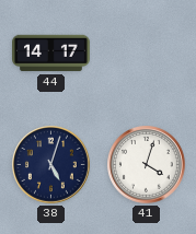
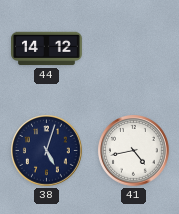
44: 14:17 -> 14:12
41: 4:03 -> 4:43
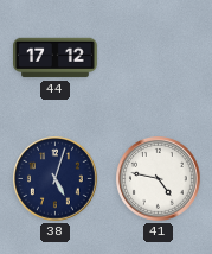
44: 14:12 -> 17:12
41: 4:43 -> 4:47
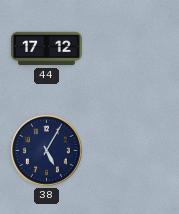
38: 5:03 -> 5:05
41: 4:47 -> none
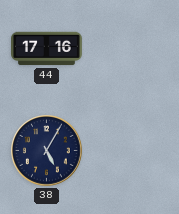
44: 17:12 -> 17:16
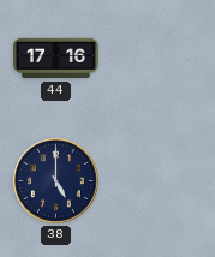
38: 5:05 -> 5:00
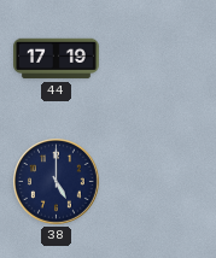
44: 17:16 -> 17:19
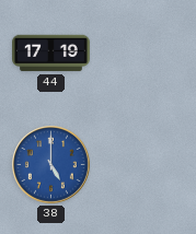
38 dial: navy -> blue
